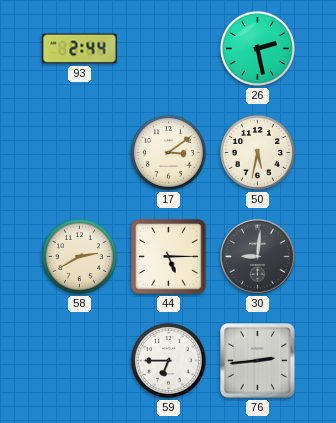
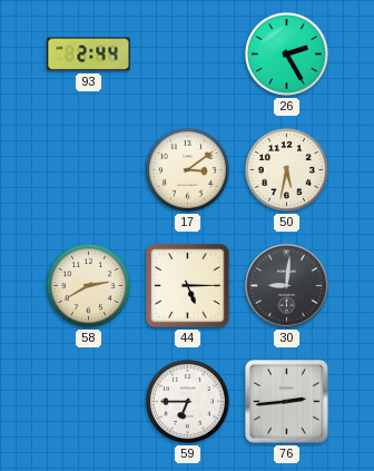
26: 2:28 -> 2:25
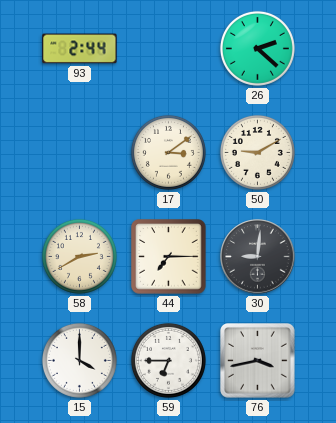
26: 2:25 -> 2:22
50: 5:32 -> 9:10
44: 5:15 -> 7:15
15: none -> 4:00
76: 2:44 -> 3:43
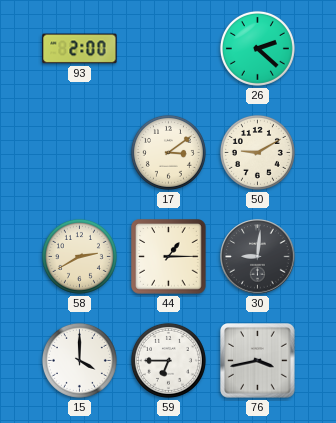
93: 2:44 -> 2:00
44: 7:15 -> 1:15
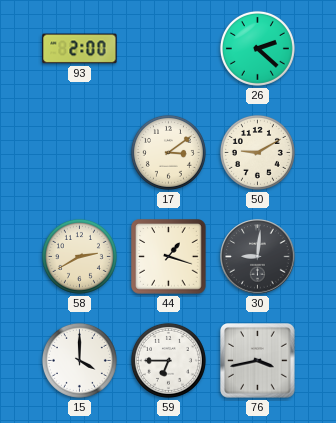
44: 1:15 -> 1:18
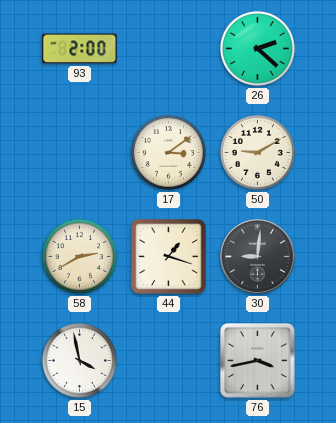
15: 4:00 -> 3:58
59: 6:45 -> none
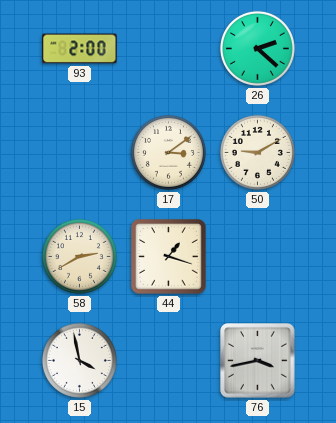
30: 9:01 -> none
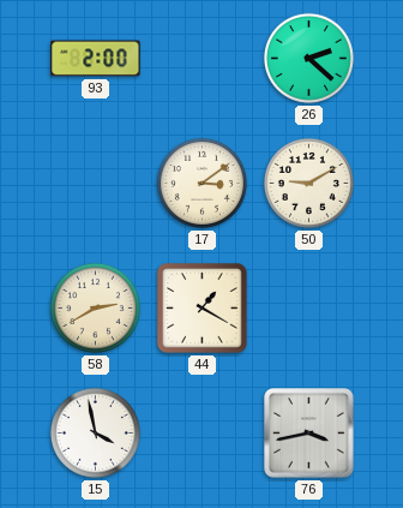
44: 1:18 -> 1:20
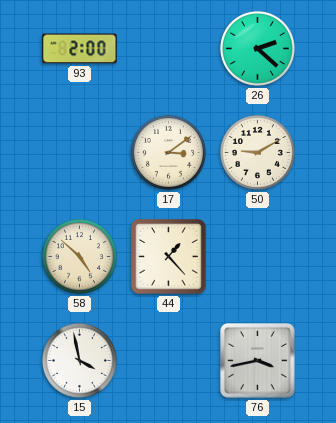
58: 2:40 -> 4:52
44: 1:20 -> 1:23
